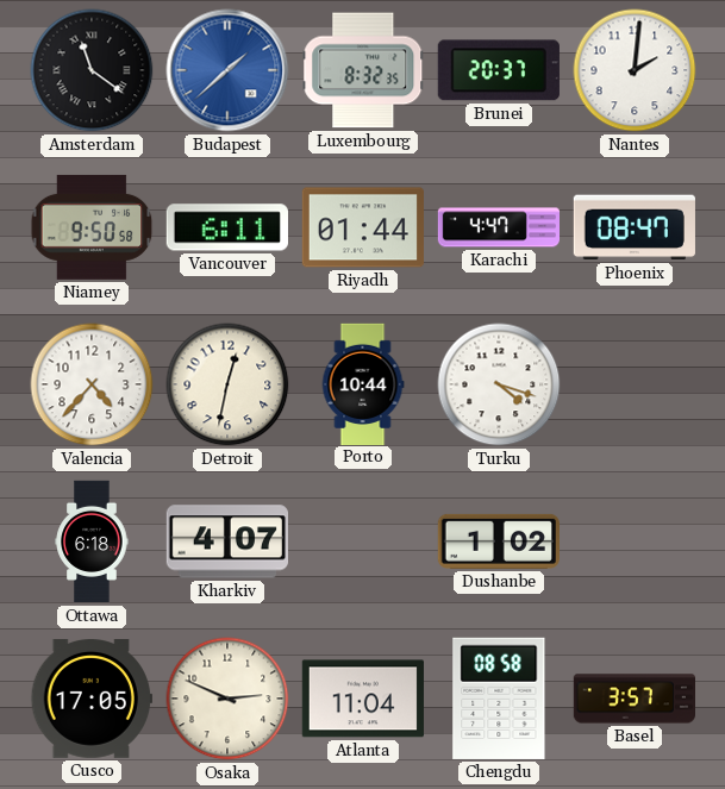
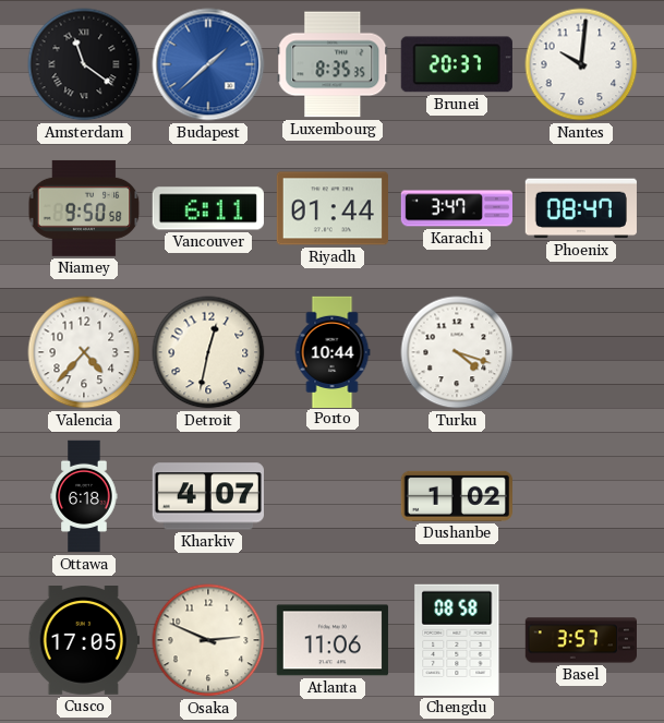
Luxembourg: 8:32 -> 8:35
Nantes: 2:01 -> 10:01
Karachi: 4:47 -> 3:47
Atlanta: 11:04 -> 11:06
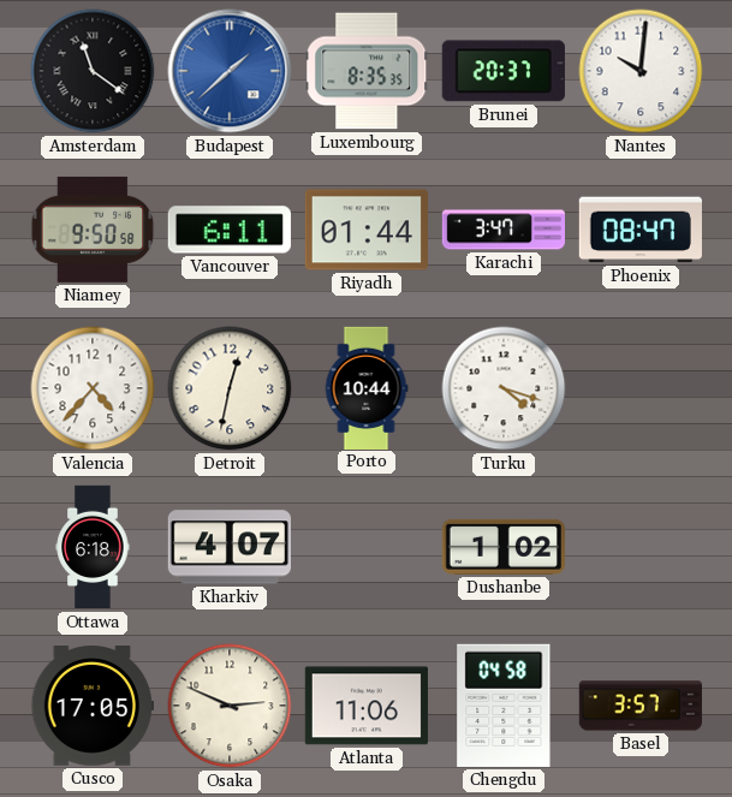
Chengdu: 08:58 -> 04:58
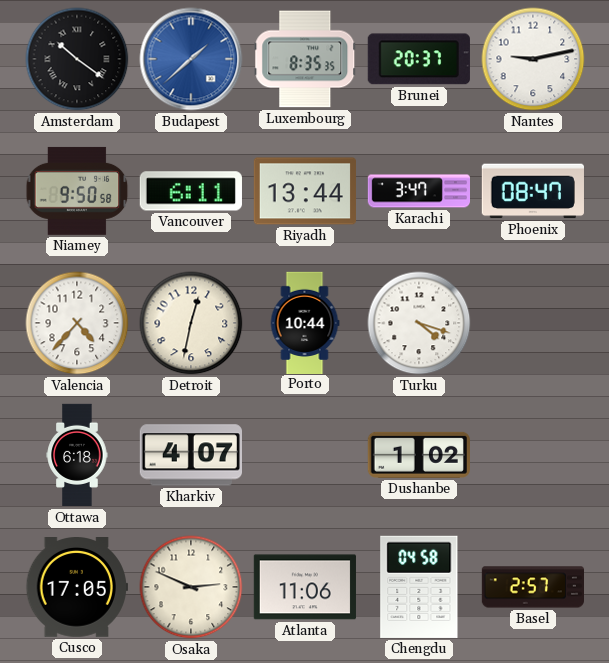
Amsterdam: 11:21 -> 10:21
Nantes: 10:01 -> 9:13
Riyadh: 01:44 -> 13:44
Basel: 3:57 -> 2:57
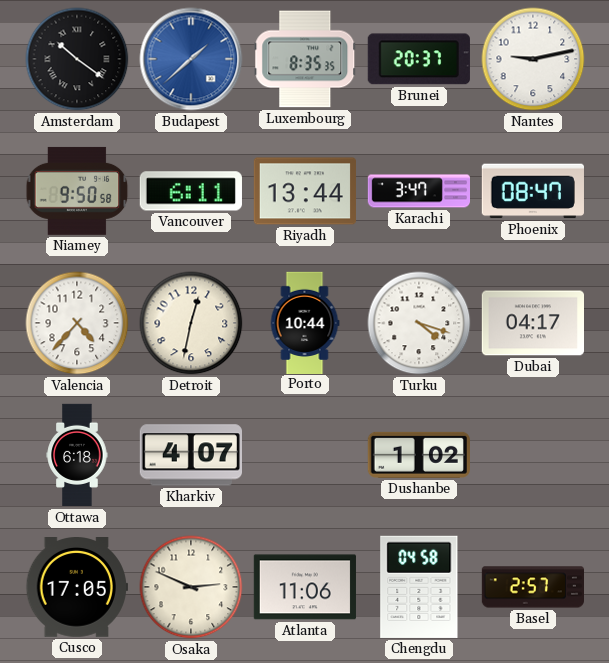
Dubai: none -> 04:17
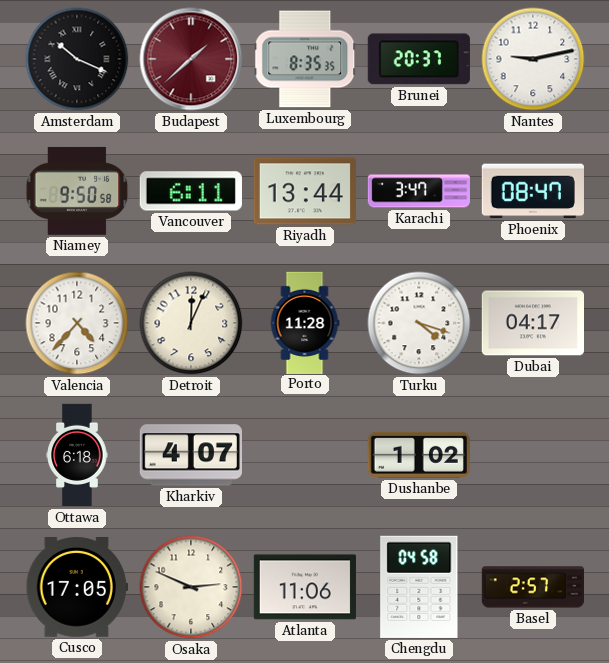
Amsterdam: 10:21 -> 10:19
Budapest dial: blue -> burgundy
Detroit: 12:32 -> 12:04
Porto: 10:44 -> 11:28
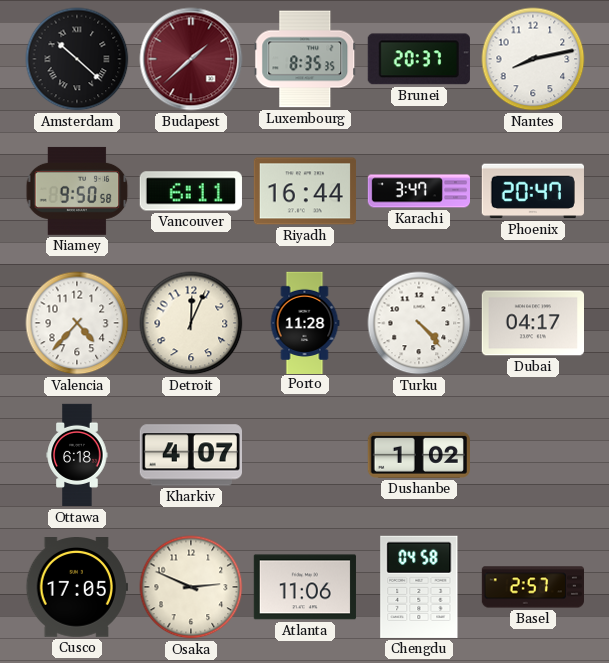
Amsterdam: 10:19 -> 10:22
Nantes: 9:13 -> 8:13
Riyadh: 13:44 -> 16:44
Phoenix: 08:47 -> 20:47
Turku: 4:18 -> 4:23
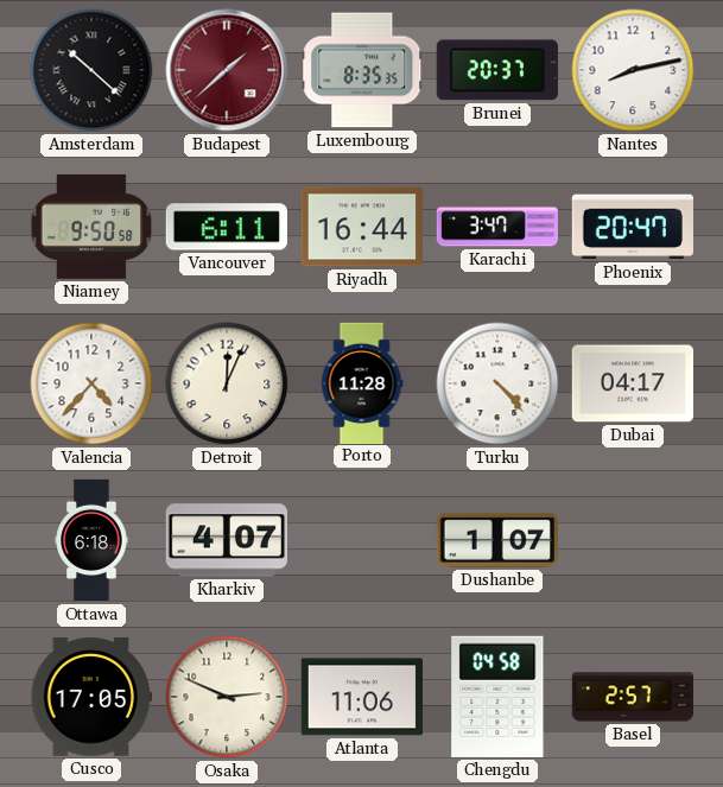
Dushanbe: 1:02 -> 1:07
